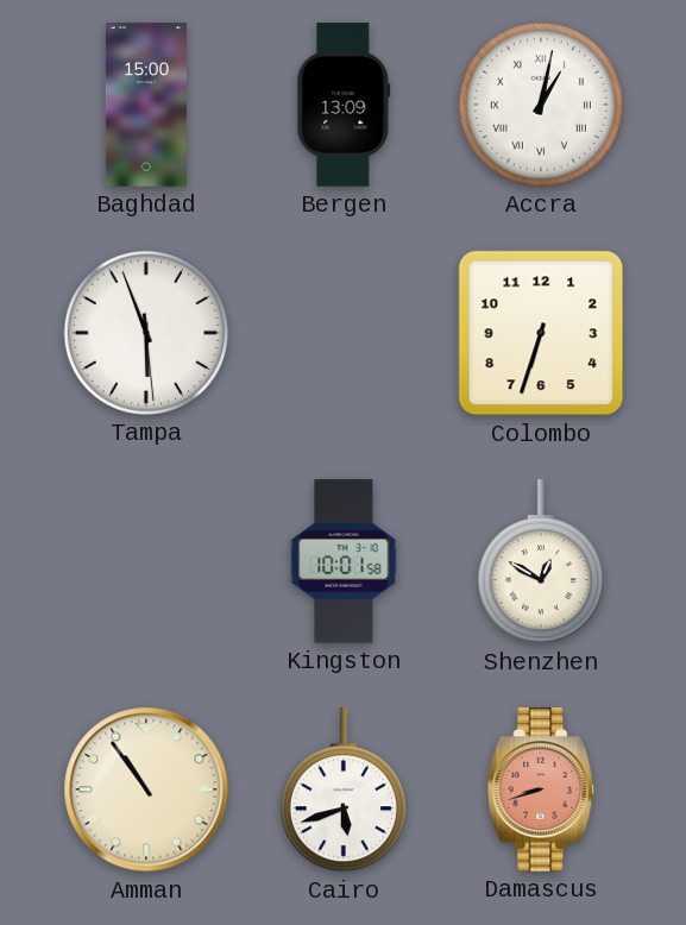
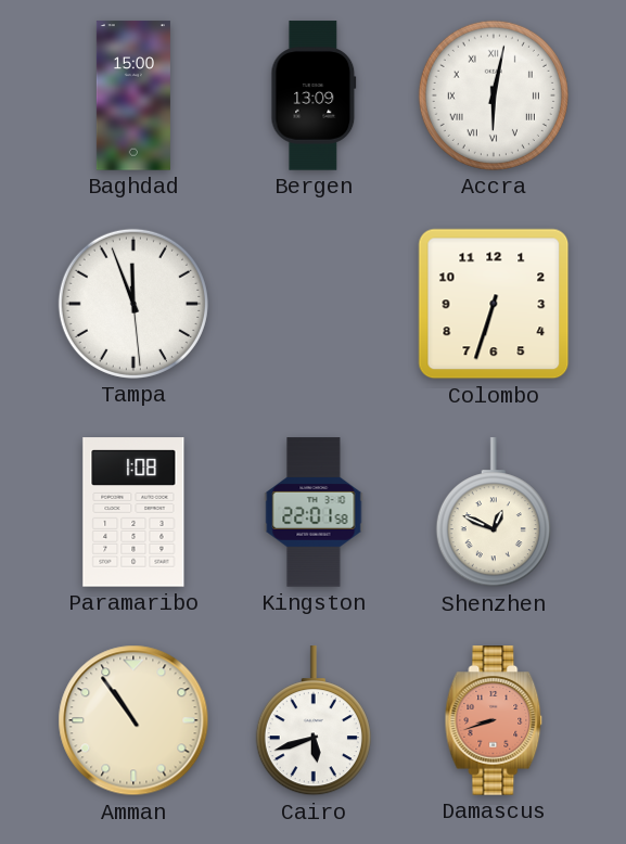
Accra: 1:02 -> 6:02
Tampa: 5:56 -> 11:56
Paramaribo: none -> 1:08
Kingston: 10:01 -> 22:01
Shenzhen: 12:50 -> 12:49
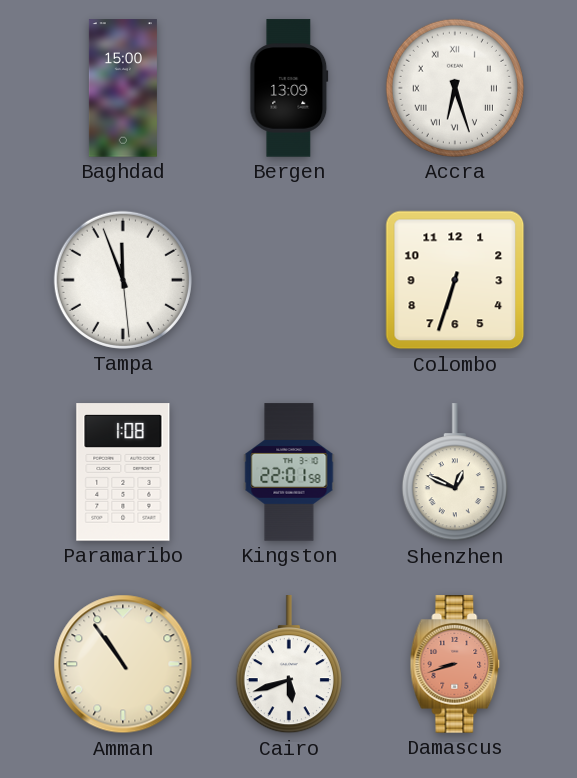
Accra: 6:02 -> 6:27
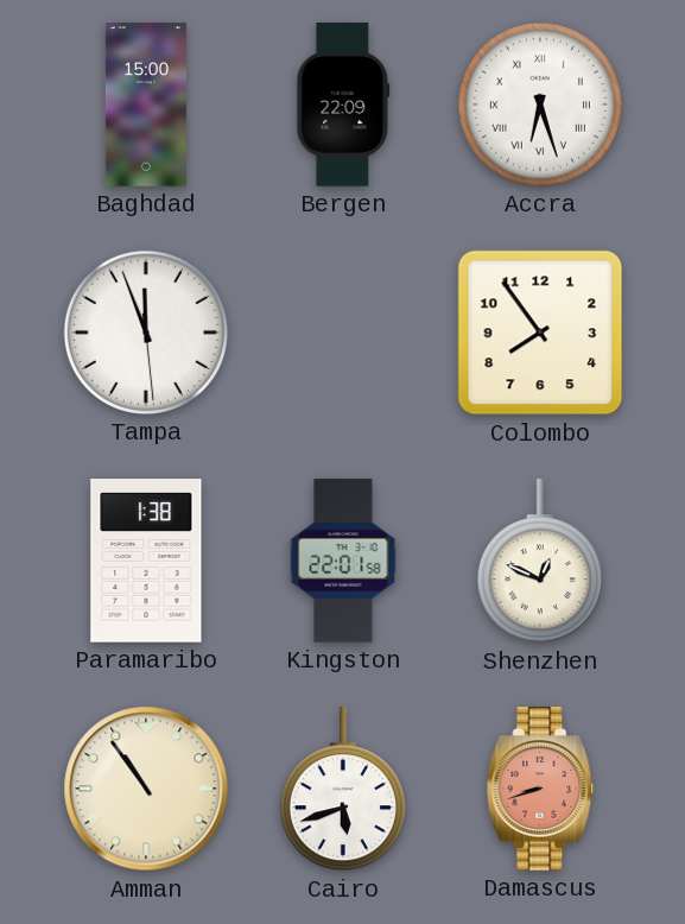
Bergen: 13:09 -> 22:09
Colombo: 6:33 -> 7:54
Paramaribo: 1:08 -> 1:38
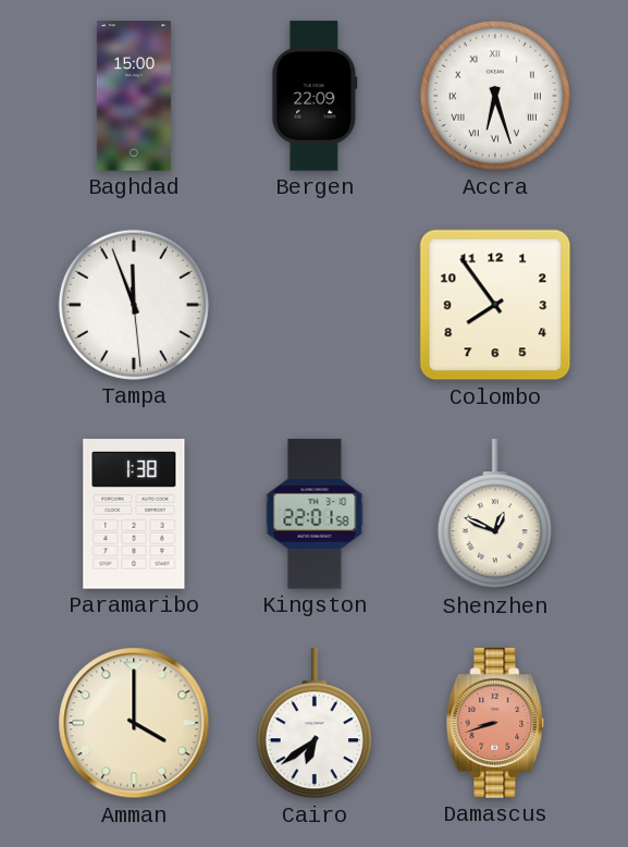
Amman: 10:54 -> 4:00
Cairo: 5:42 -> 6:39
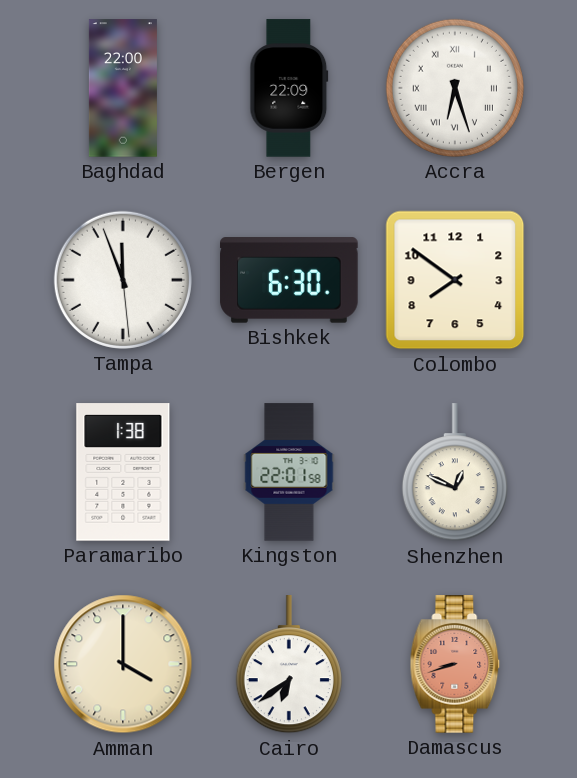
Baghdad: 15:00 -> 22:00
Bishkek: none -> 6:30
Colombo: 7:54 -> 7:51
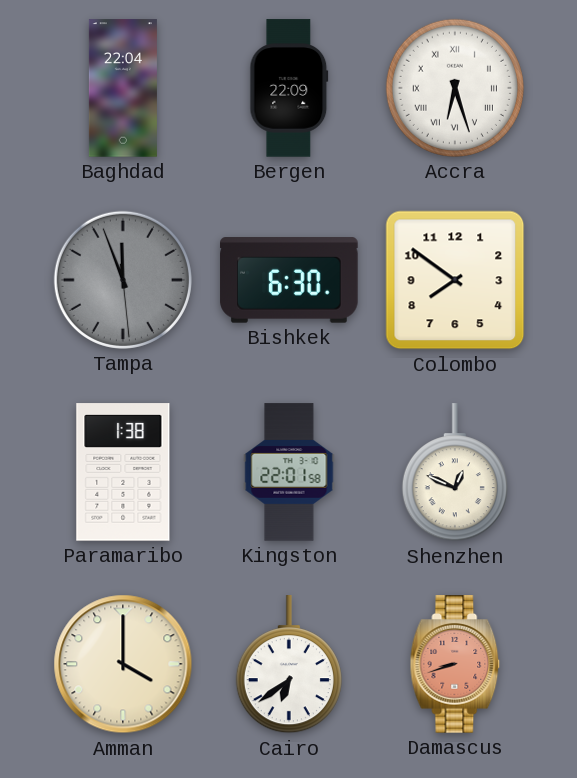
Baghdad: 22:00 -> 22:04
Tampa dial: white -> grey
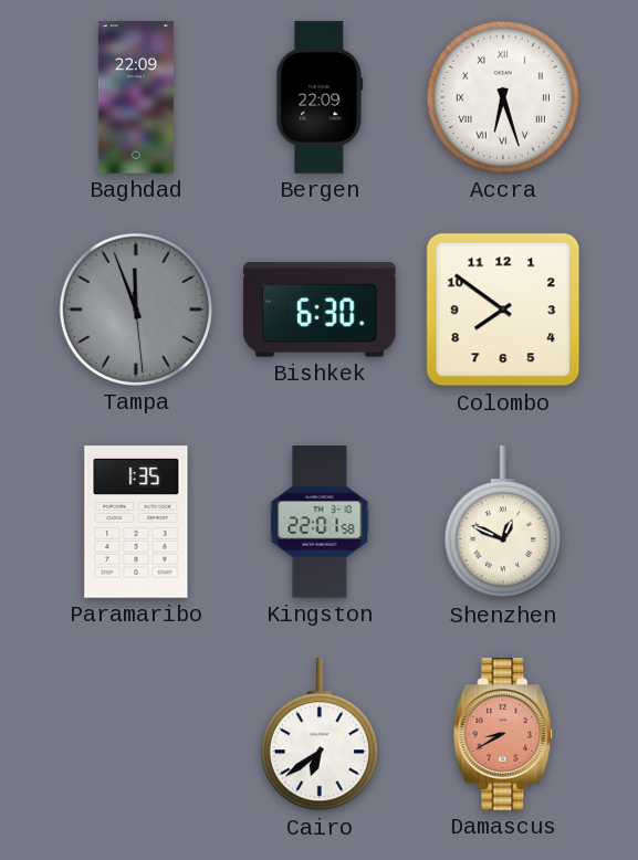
Baghdad: 22:04 -> 22:09
Paramaribo: 1:38 -> 1:35
Amman: 4:00 -> none
Damascus: 8:42 -> 8:40
